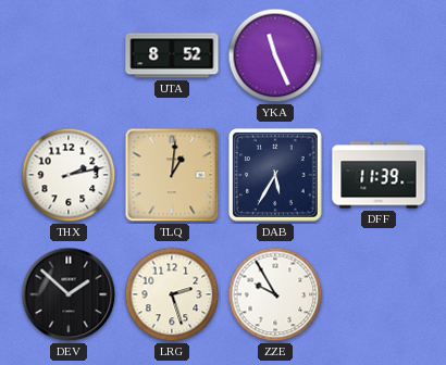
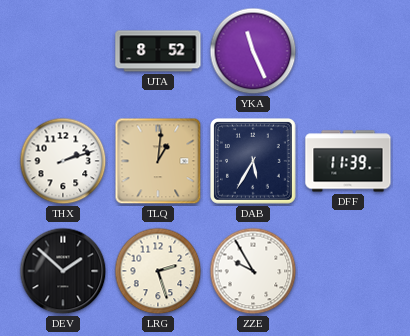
THX: 2:13 -> 2:12
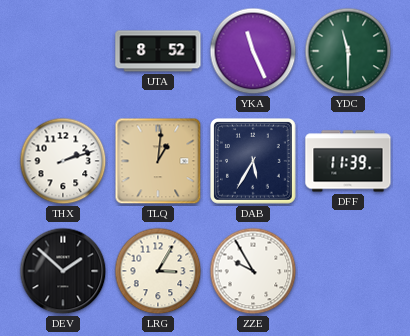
YDC: none -> 11:30
LRG: 2:27 -> 3:05
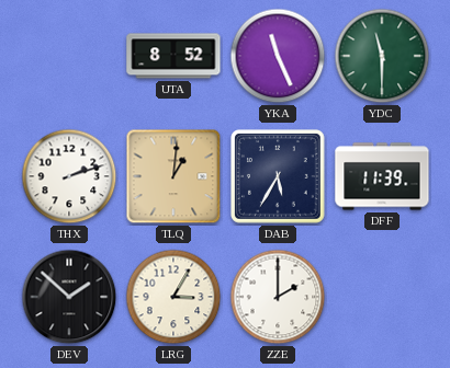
ZZE: 9:55 -> 2:00
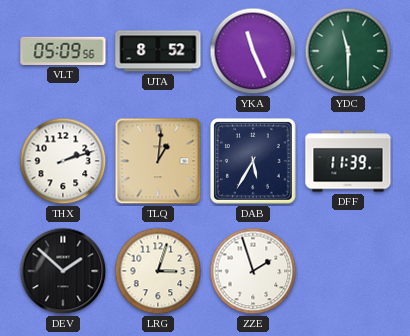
VLT: none -> 05:09
LRG: 3:05 -> 3:03
ZZE: 2:00 -> 1:57
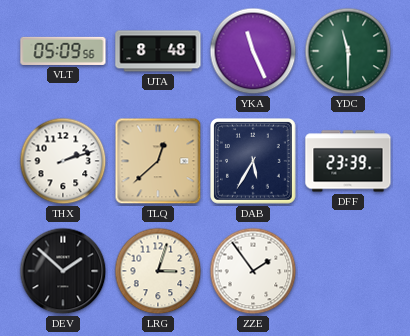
UTA: 8:52 -> 8:48
TLQ: 1:01 -> 12:38
DFF: 11:39 -> 23:39
ZZE: 1:57 -> 1:54
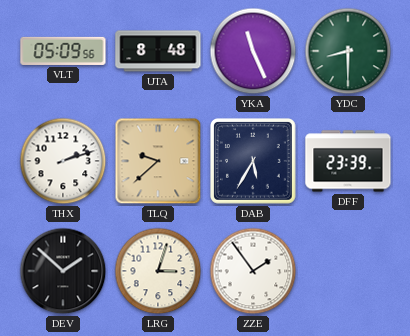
YDC: 11:30 -> 8:30
TLQ: 12:38 -> 9:38
